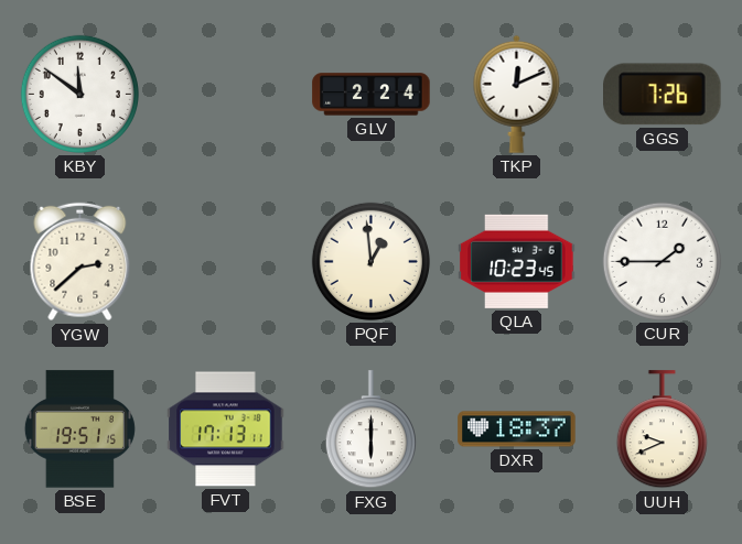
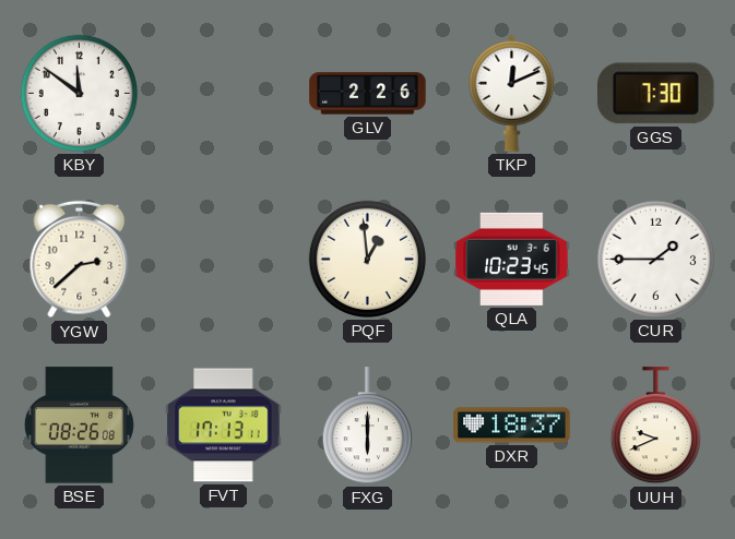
GLV: 2:24 -> 2:26
GGS: 7:26 -> 7:30
BSE: 19:51 -> 08:26
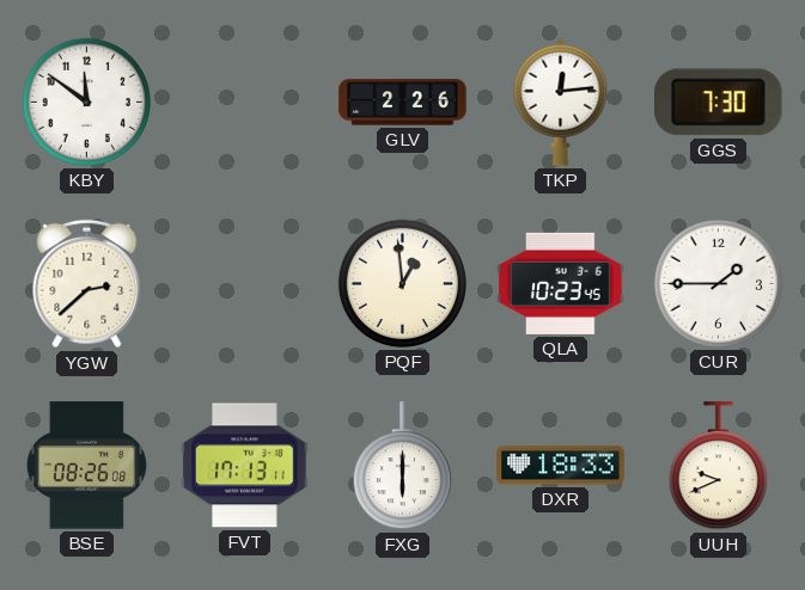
TKP: 12:11 -> 12:14
DXR: 18:37 -> 18:33
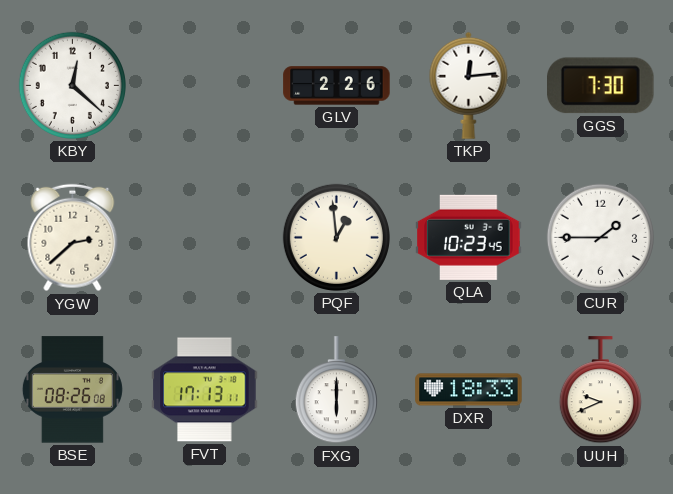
KBY: 11:51 -> 12:22
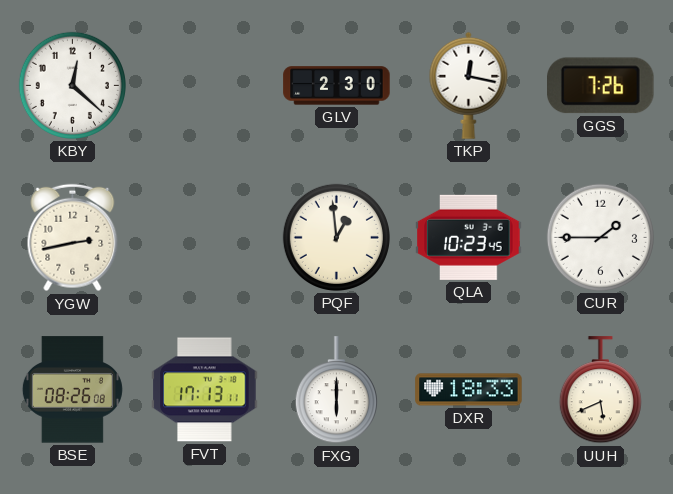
GLV: 2:26 -> 2:30
TKP: 12:14 -> 12:17
GGS: 7:30 -> 7:26
YGW: 2:38 -> 2:43
UUH: 9:41 -> 5:41
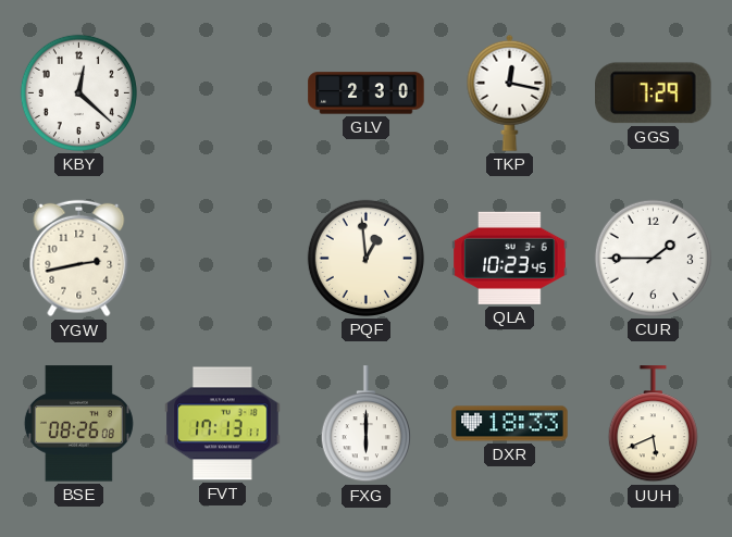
GGS: 7:26 -> 7:29
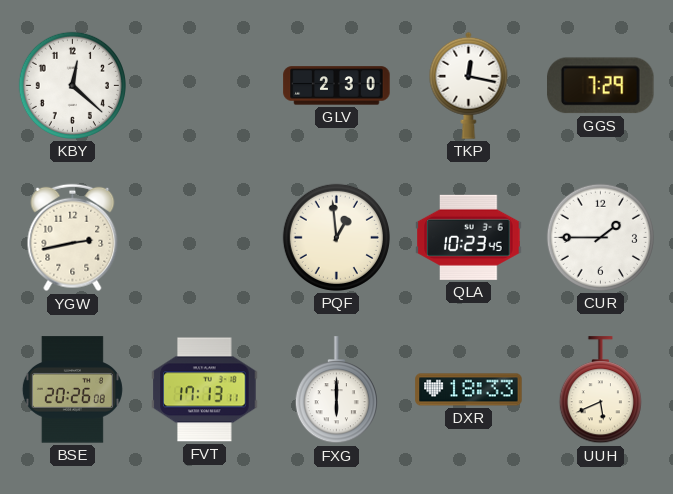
BSE: 08:26 -> 20:26
